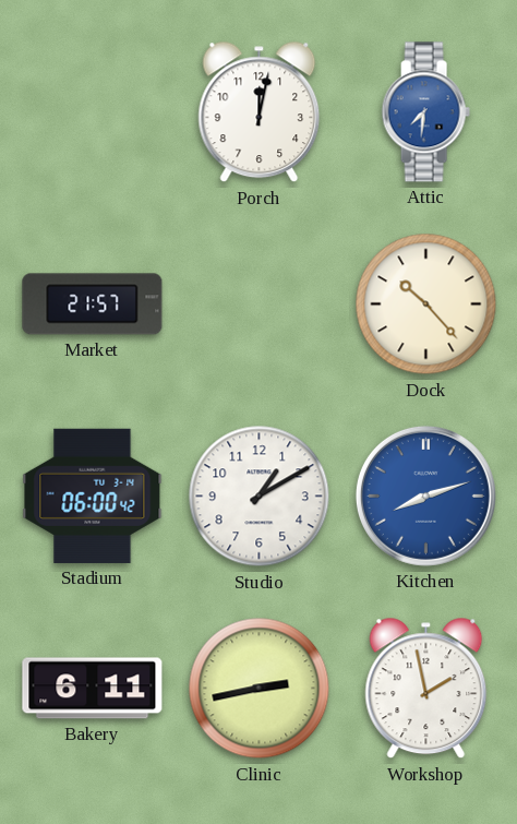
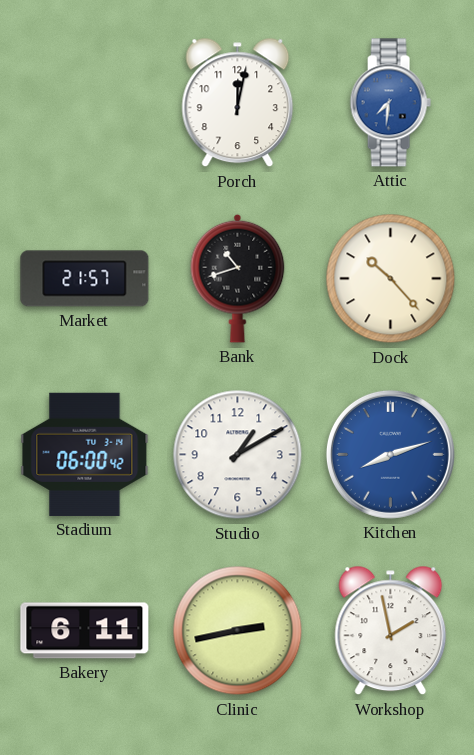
Bank: none -> 10:42
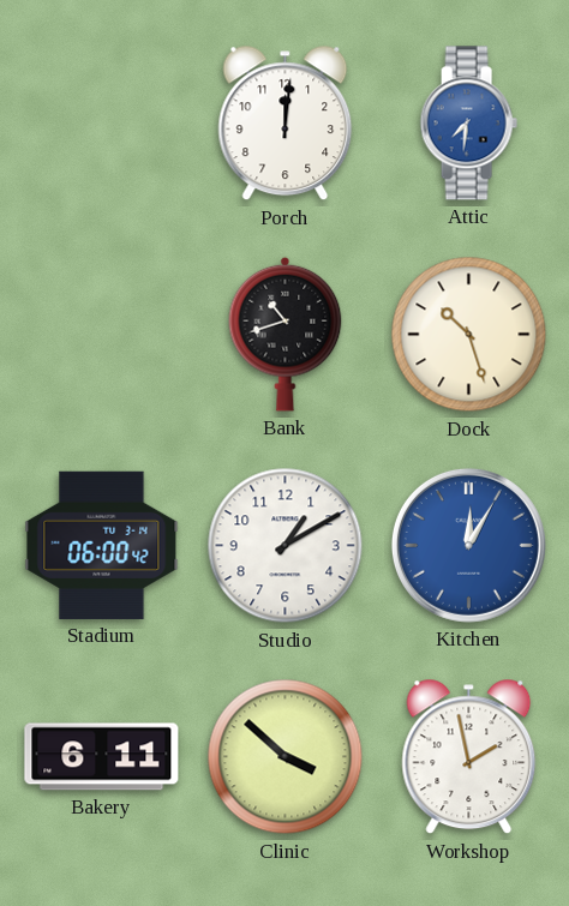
Porch: 12:02 -> 12:01
Market: 21:57 -> none
Dock: 10:23 -> 10:27
Kitchen: 8:12 -> 12:05
Clinic: 2:43 -> 3:52
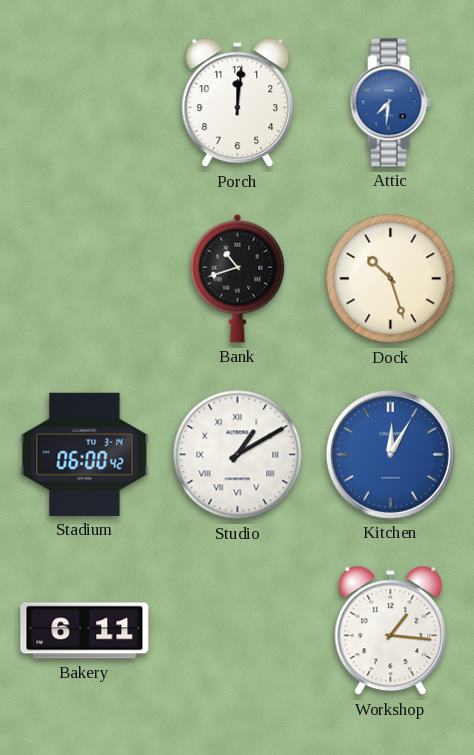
Studio numerals: Arabic -> Roman
Clinic: 3:52 -> none
Workshop: 1:58 -> 1:16
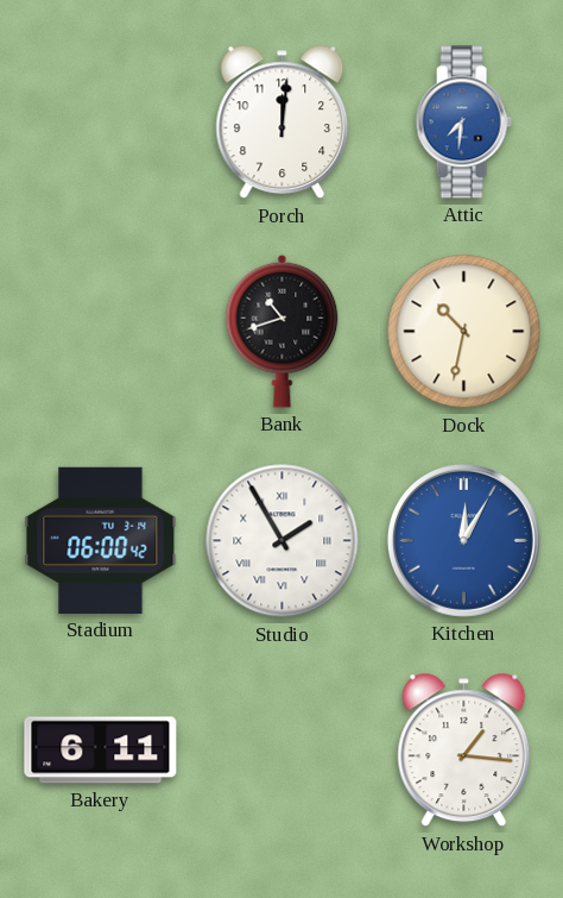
Dock: 10:27 -> 10:32
Studio: 1:10 -> 1:55
